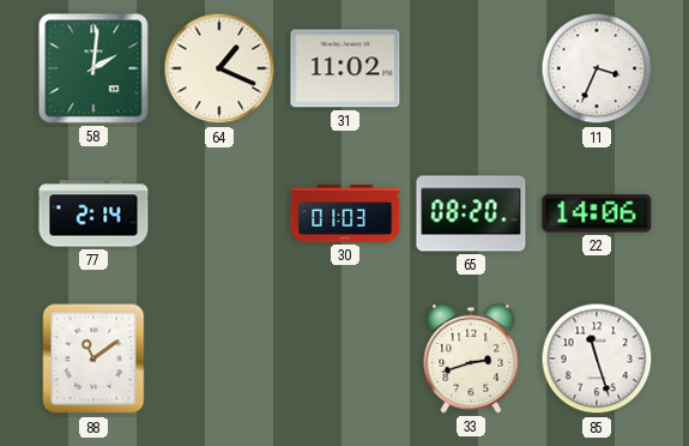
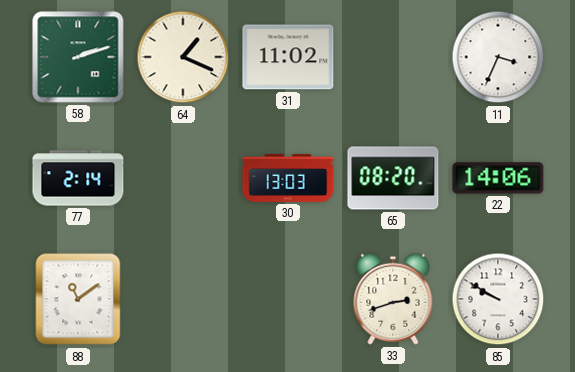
58: 2:01 -> 2:12
30: 01:03 -> 13:03
85: 11:27 -> 9:50
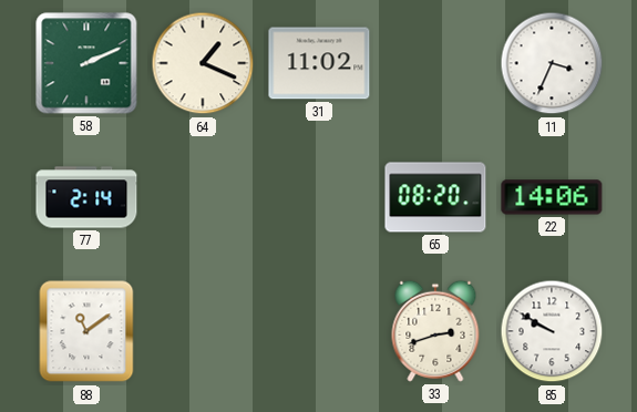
58: 2:12 -> 2:11
30: 13:03 -> none
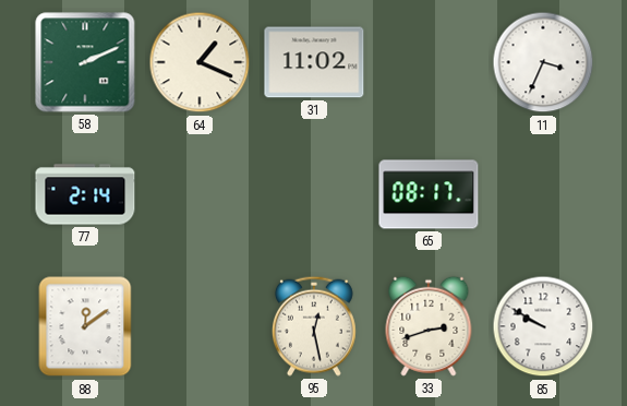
65: 08:20 -> 08:17
22: 14:06 -> none
88: 11:09 -> 12:09
95: none -> 12:28
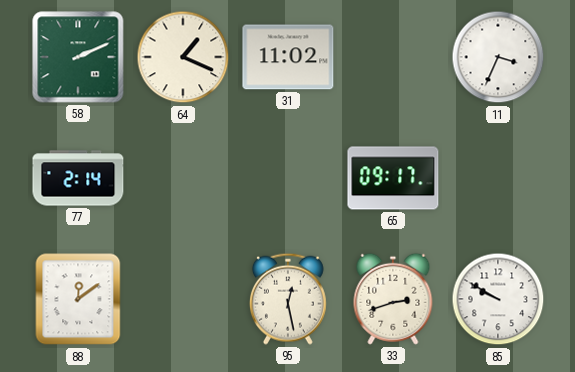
65: 08:17 -> 09:17
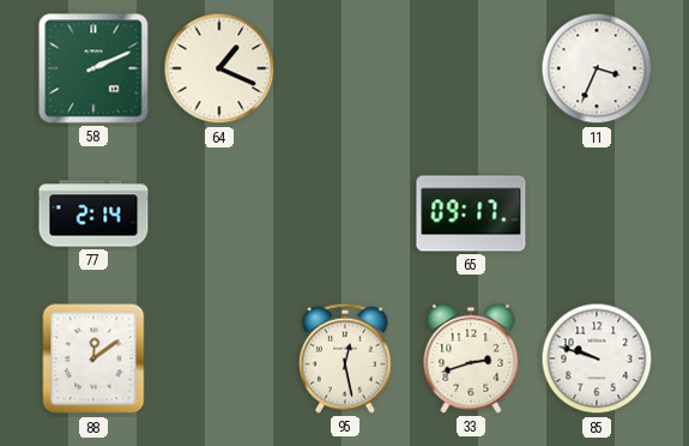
31: 11:02 -> none
85: 9:50 -> 9:48
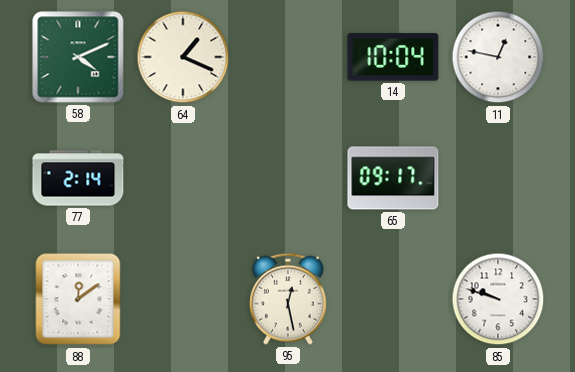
58: 2:11 -> 4:11
14: none -> 10:04
11: 3:34 -> 12:47
33: 2:42 -> none
